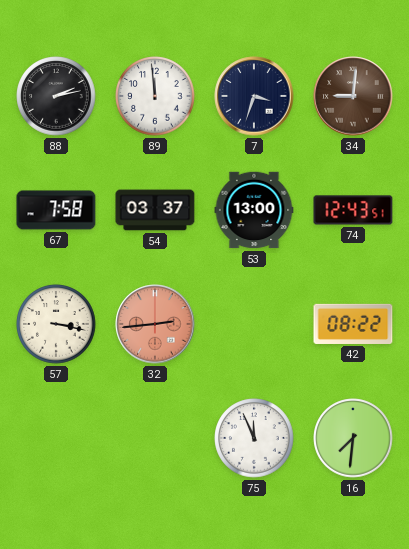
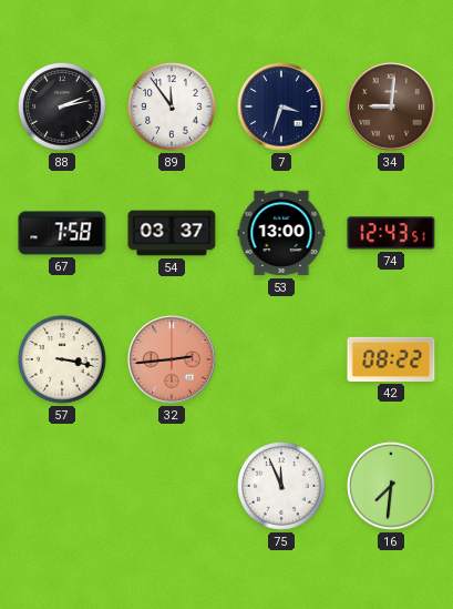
89: 11:59 -> 11:54
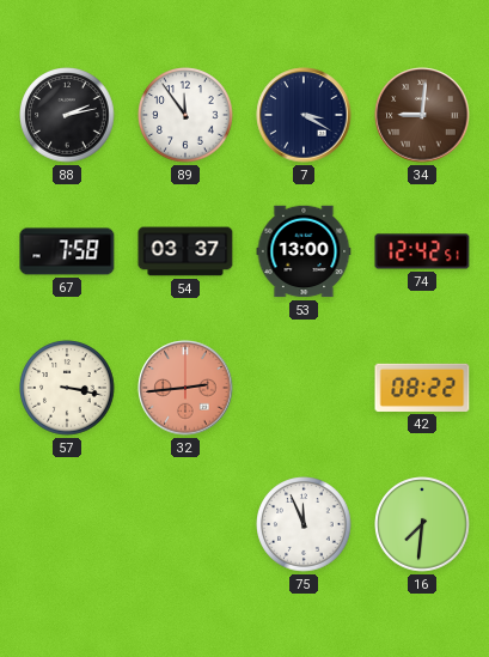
7: 3:33 -> 3:20
74: 12:43 -> 12:42
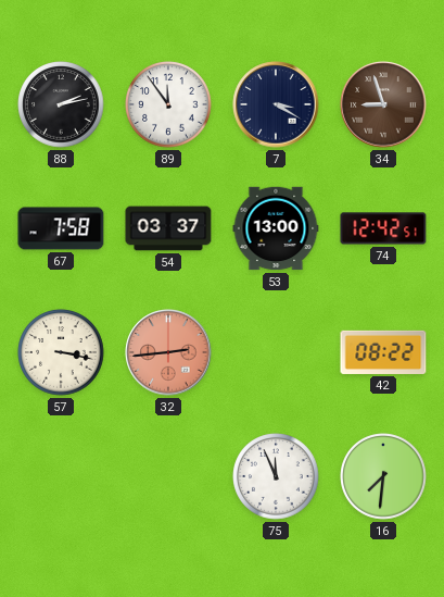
34: 9:01 -> 8:57
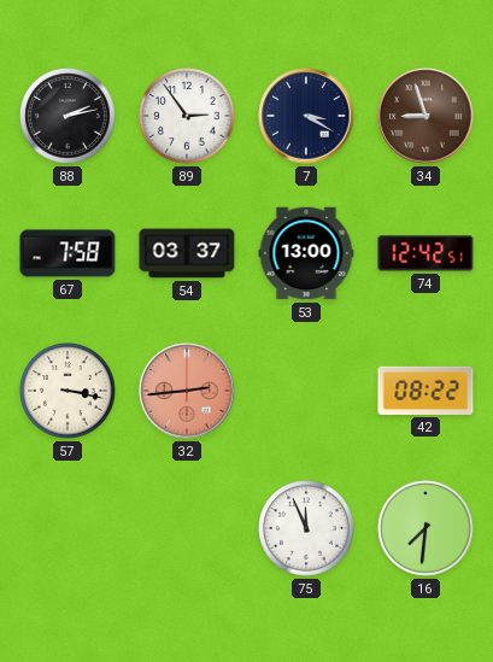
89: 11:54 -> 2:54
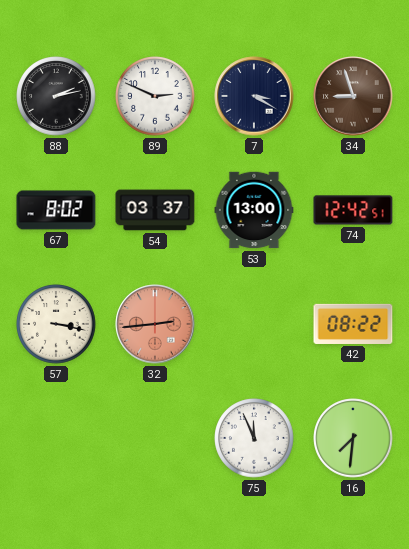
89: 2:54 -> 2:49
67: 7:58 -> 8:02
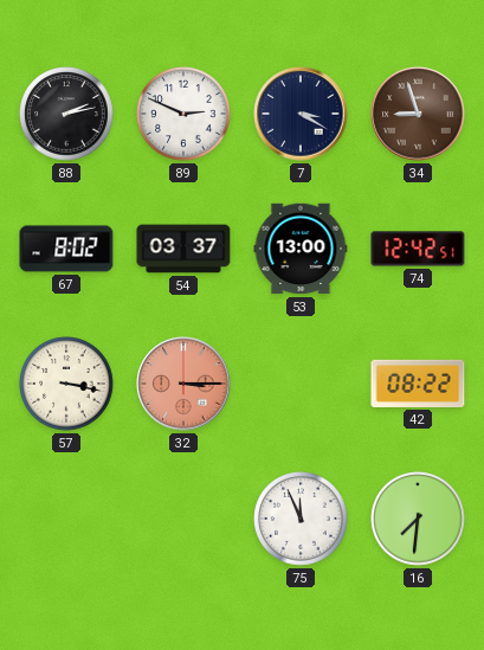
32: 2:44 -> 3:15
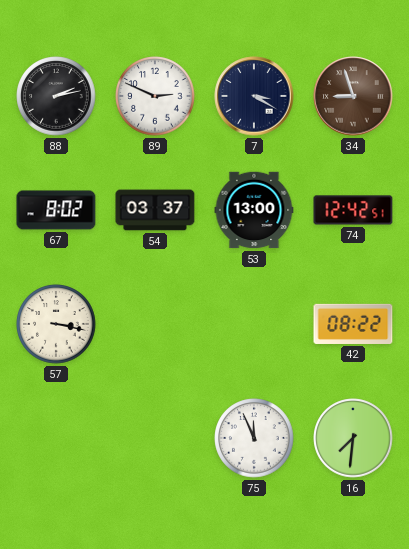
32: 3:15 -> none
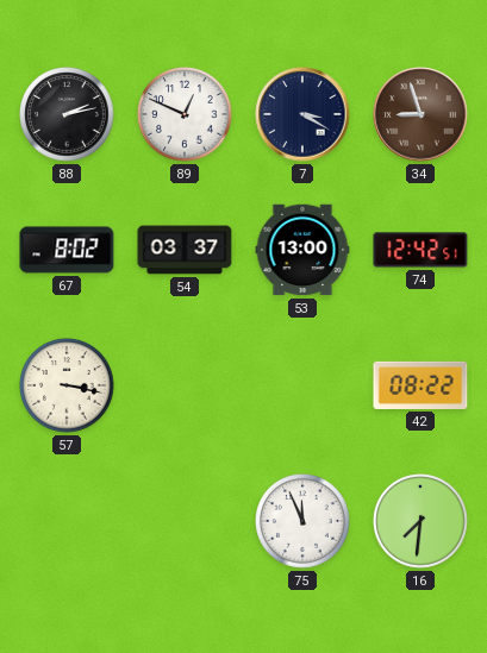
89: 2:49 -> 12:49
